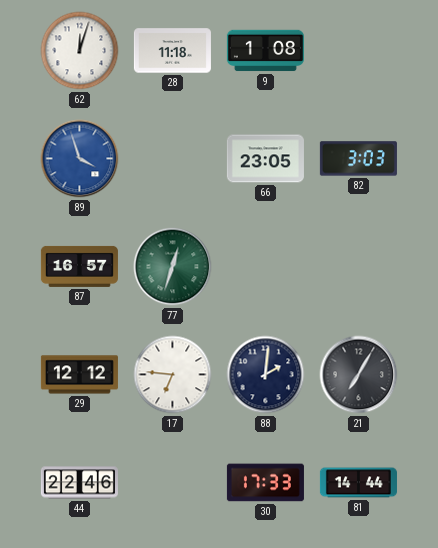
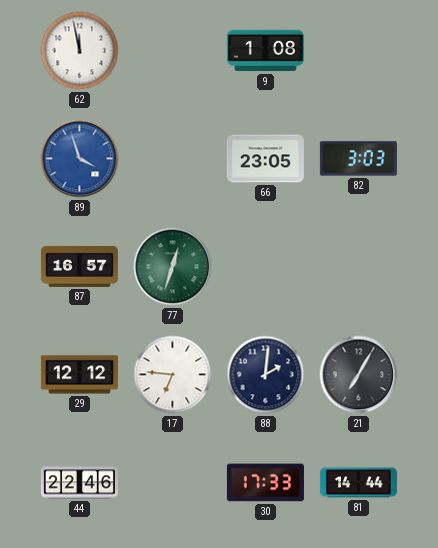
62: 12:03 -> 11:58
28: 11:18 -> none
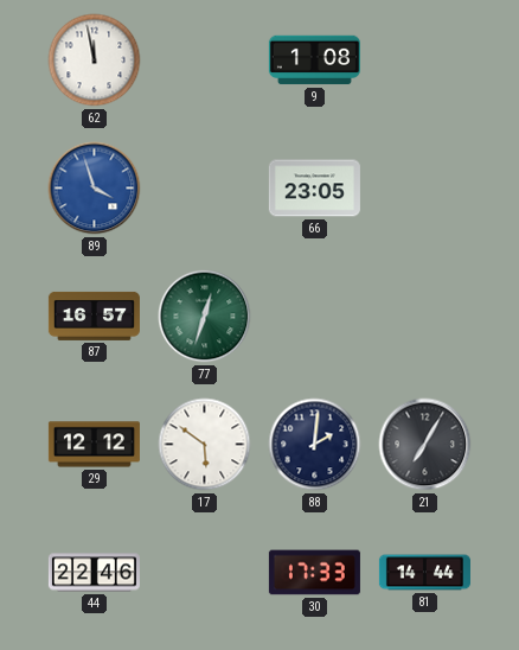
82: 3:03 -> none
17: 6:46 -> 5:51
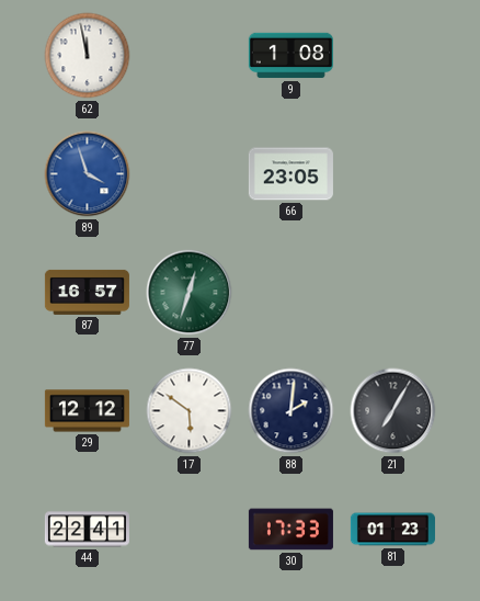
44: 22:46 -> 22:41
81: 14:44 -> 01:23
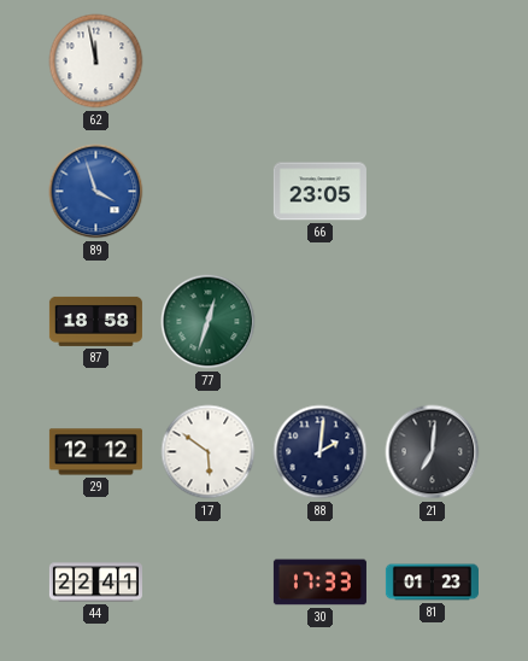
9: 1:08 -> none
87: 16:57 -> 18:58
21: 7:05 -> 7:01
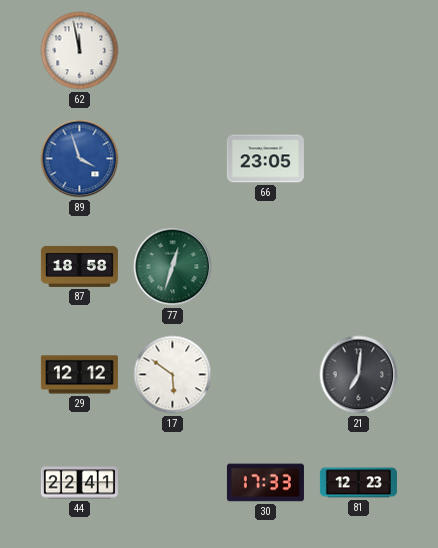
88: 2:01 -> none
81: 01:23 -> 12:23
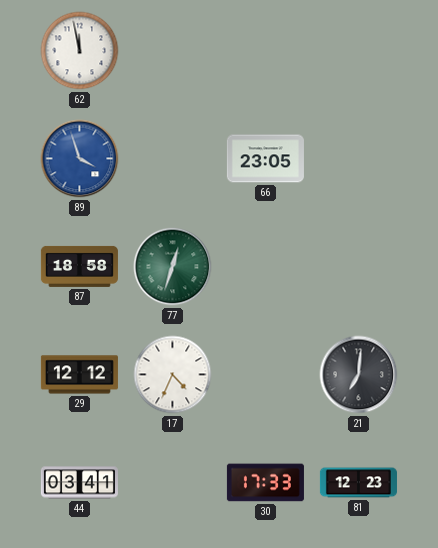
17: 5:51 -> 4:34
44: 22:41 -> 03:41
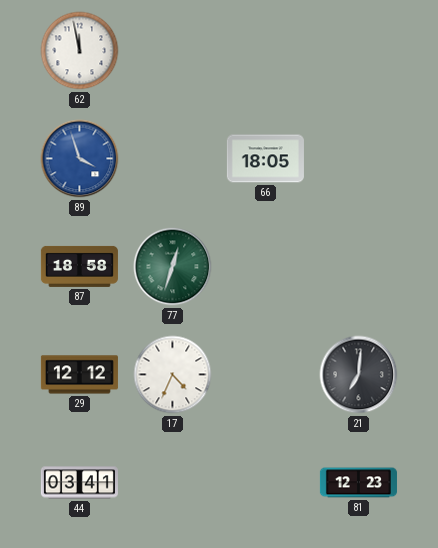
66: 23:05 -> 18:05
30: 17:33 -> none
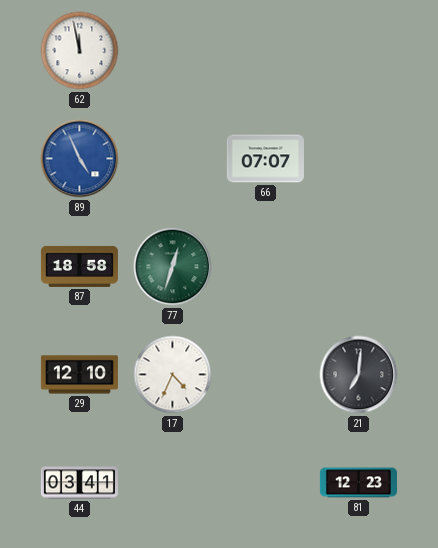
89: 3:57 -> 4:56
66: 18:05 -> 07:07
29: 12:12 -> 12:10
